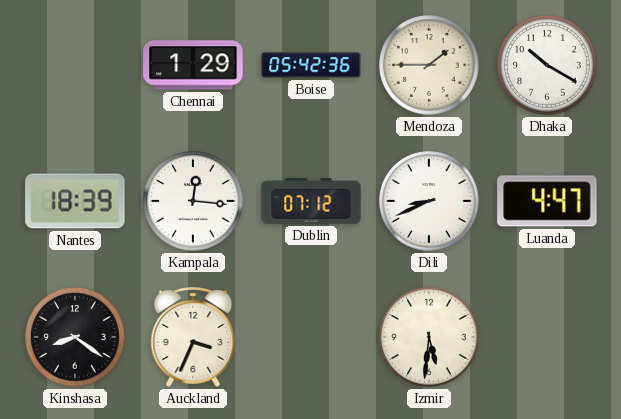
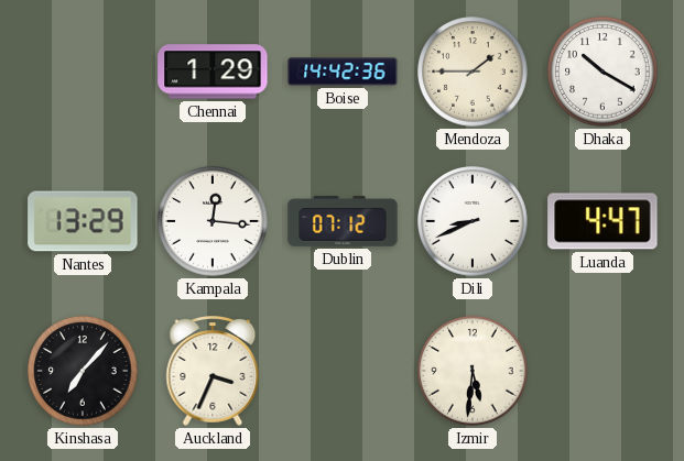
Boise: 05:42 -> 14:42
Nantes: 18:39 -> 13:29
Kinshasa: 8:21 -> 7:07
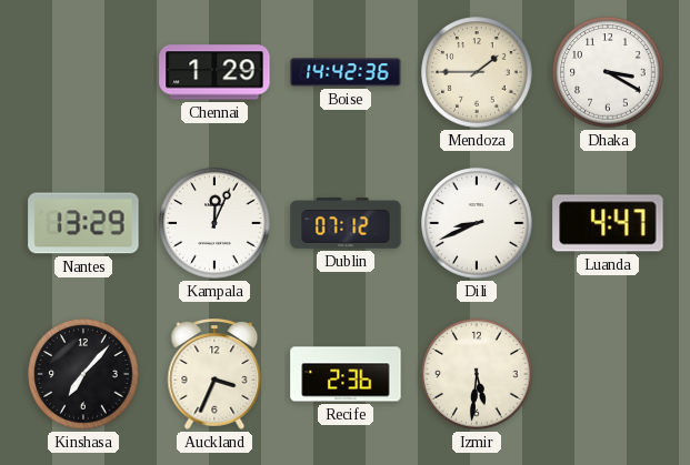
Dhaka: 10:20 -> 3:20
Kampala: 12:16 -> 12:04
Recife: none -> 2:36
